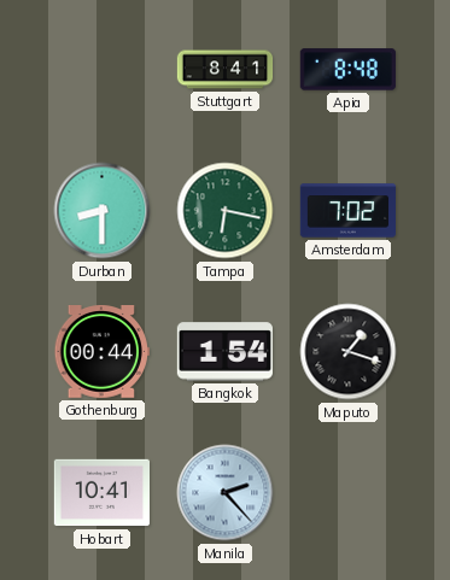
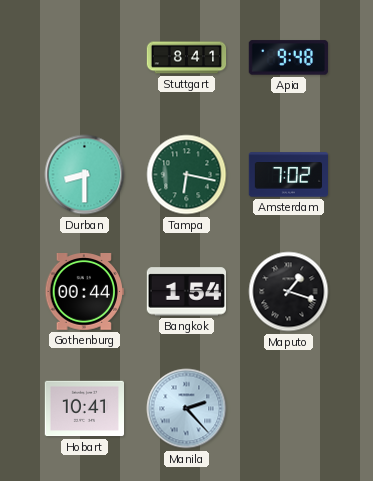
Apia: 8:48 -> 9:48
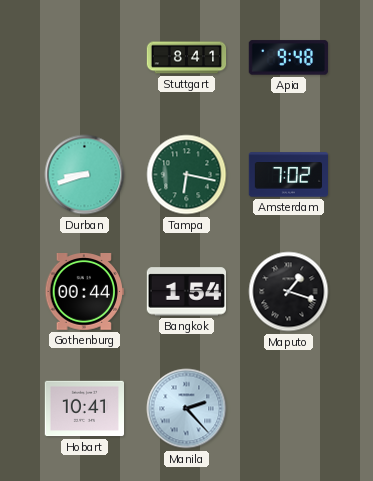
Durban: 8:30 -> 8:42
